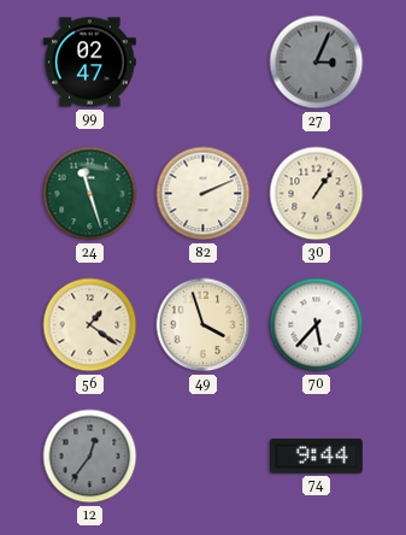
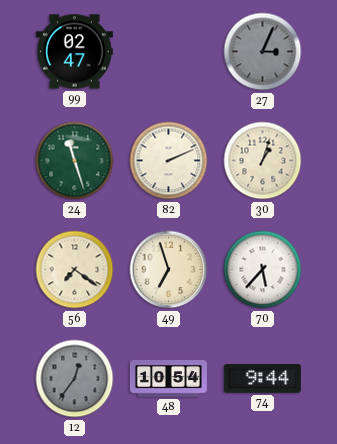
30: 1:06 -> 1:03
56: 1:21 -> 7:21
49: 3:57 -> 6:57
48: none -> 10:54
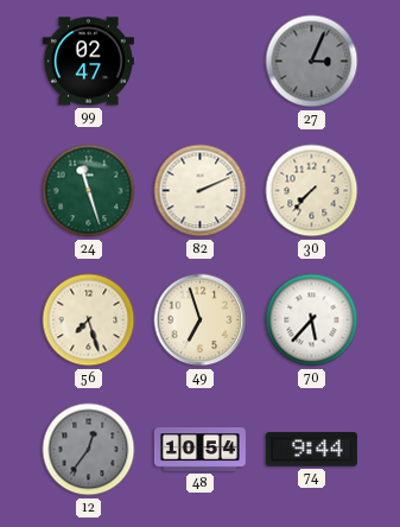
30: 1:03 -> 7:37
56: 7:21 -> 7:27
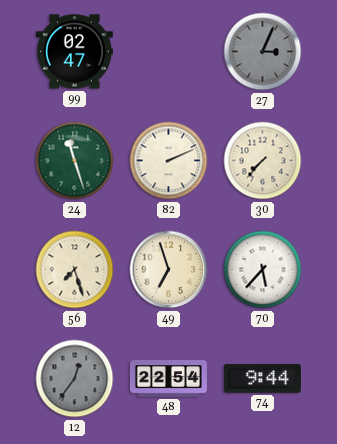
48: 10:54 -> 22:54
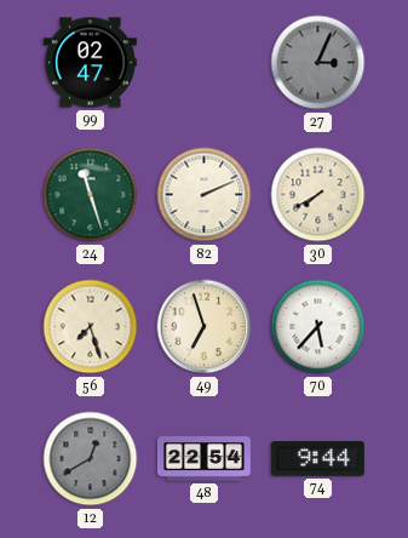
30: 7:37 -> 7:40
12: 12:36 -> 12:40
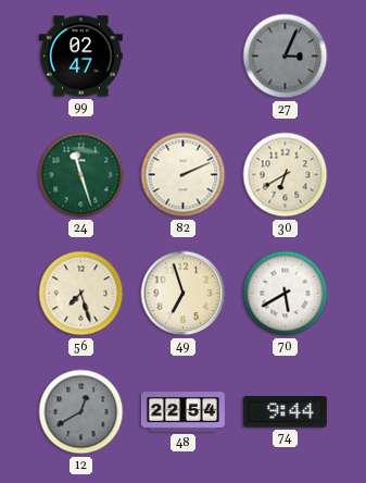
30: 7:40 -> 6:40
70: 5:37 -> 5:40
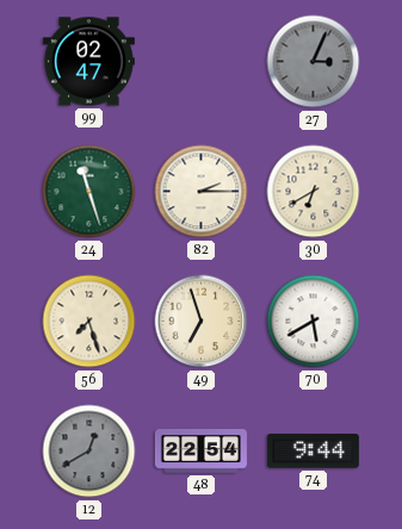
82: 2:11 -> 2:15
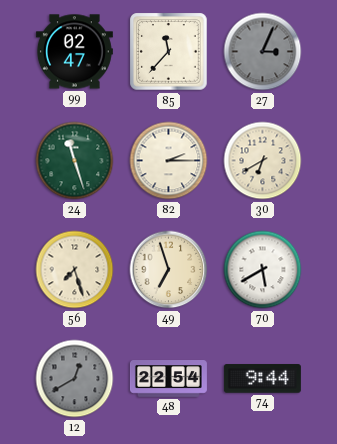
85: none -> 11:37
